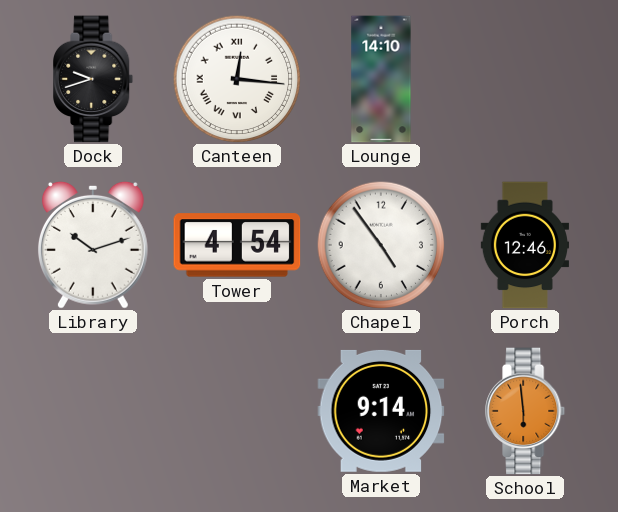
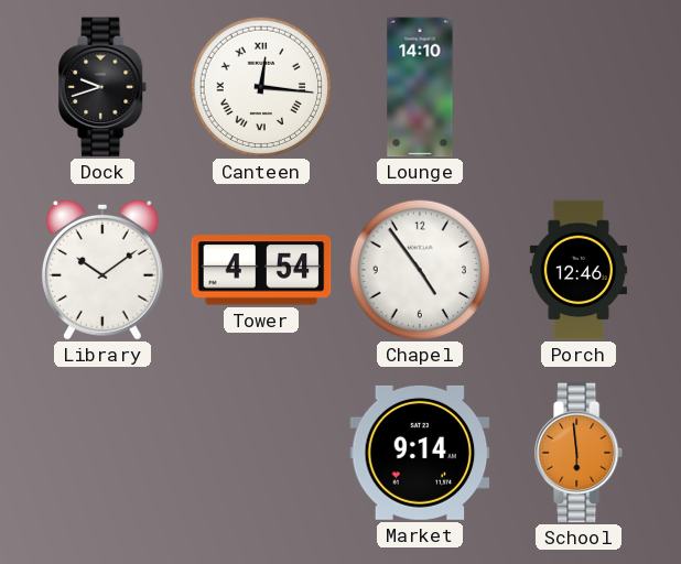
Library: 10:12 -> 10:09
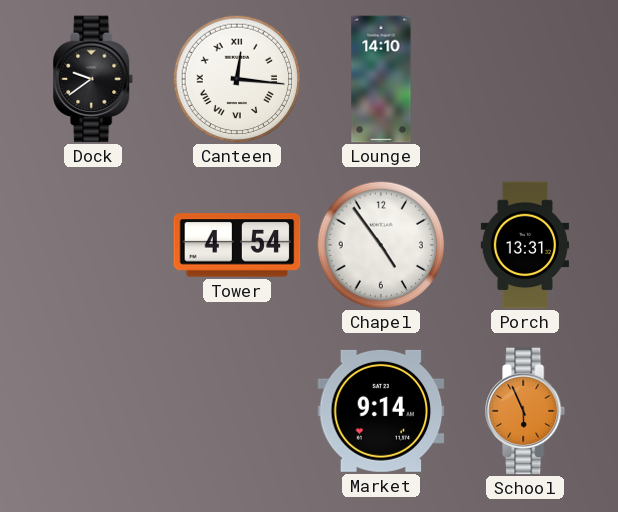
Dock: 9:42 -> 9:39
Library: 10:09 -> none
Porch: 12:46 -> 13:31
School: 5:59 -> 5:56
